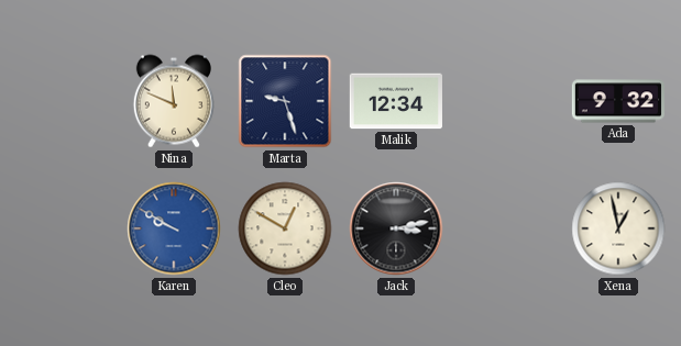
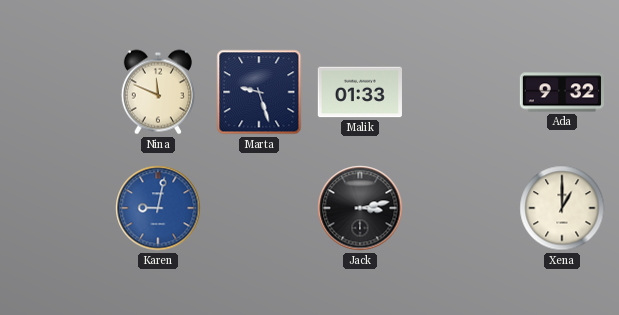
Malik: 12:34 -> 01:33
Karen: 9:50 -> 9:02
Cleo: 12:50 -> none
Xena: 12:58 -> 1:00
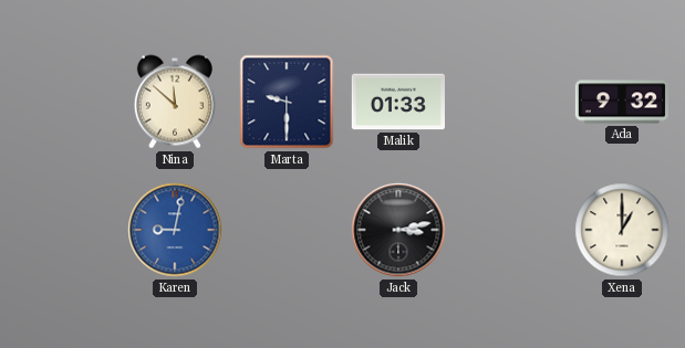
Nina: 11:49 -> 11:52
Marta: 9:27 -> 9:30
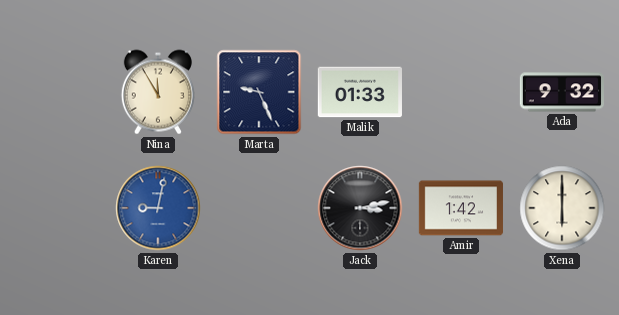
Nina: 11:52 -> 11:55
Marta: 9:30 -> 9:26
Amir: none -> 1:42
Xena: 1:00 -> 6:00
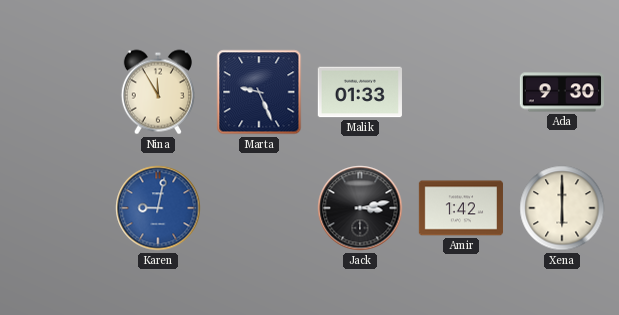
Ada: 9:32 -> 9:30
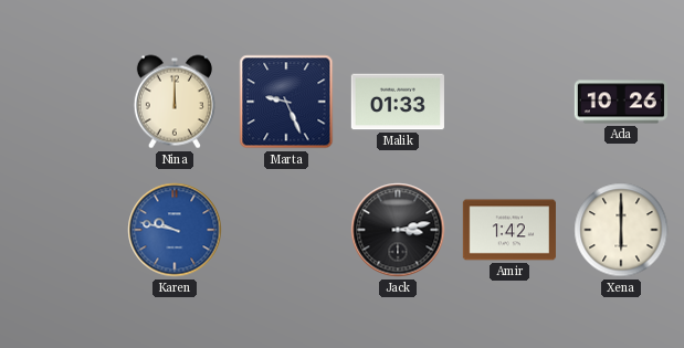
Nina: 11:55 -> 12:00
Ada: 9:30 -> 10:26
Karen: 9:02 -> 9:47
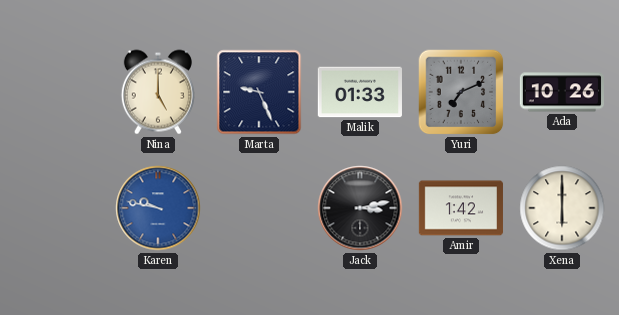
Nina: 12:00 -> 5:00
Yuri: none -> 7:11
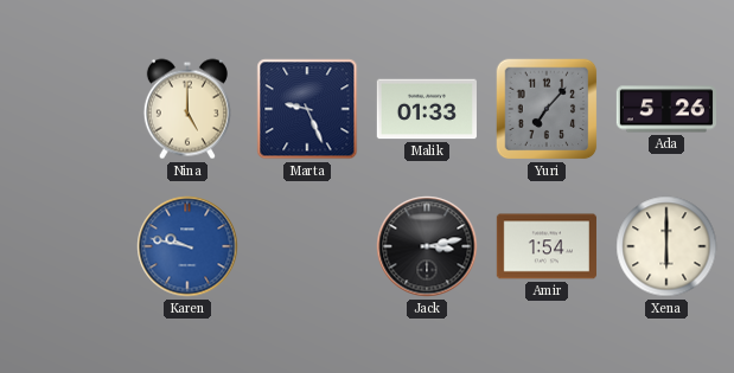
Yuri: 7:11 -> 7:07
Ada: 10:26 -> 5:26
Amir: 1:42 -> 1:54
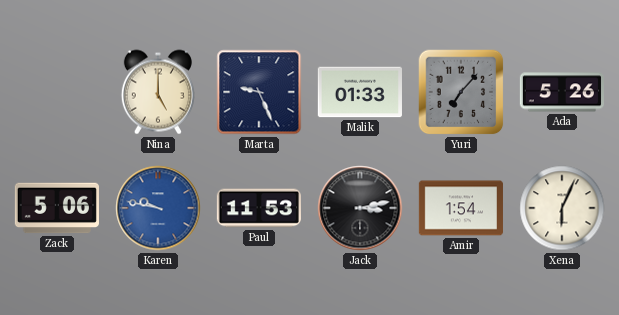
Zack: none -> 5:06
Paul: none -> 11:53
Xena: 6:00 -> 6:04
